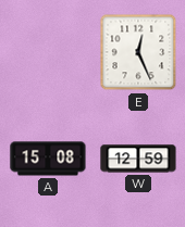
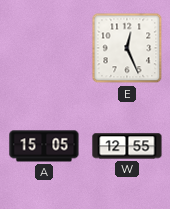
A: 15:08 -> 15:05
W: 12:59 -> 12:55
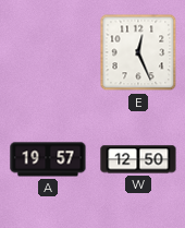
A: 15:05 -> 19:57
W: 12:55 -> 12:50
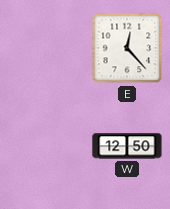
E: 12:26 -> 12:23
A: 19:57 -> none
